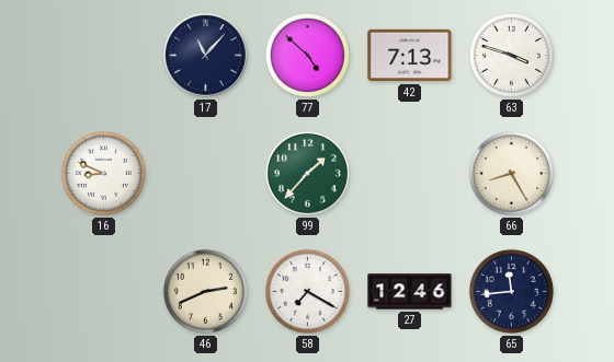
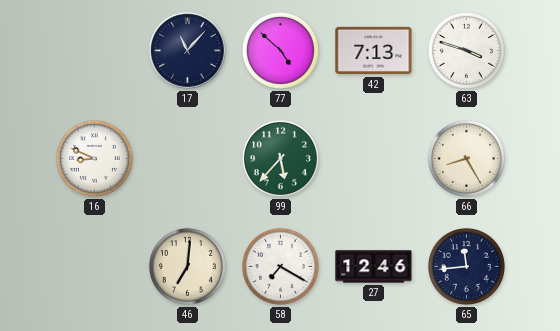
99: 1:37 -> 5:37
46: 2:41 -> 7:01
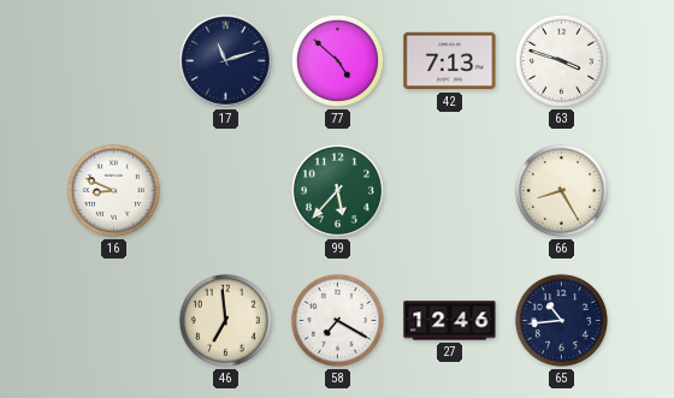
17: 11:07 -> 11:12
46: 7:01 -> 6:59
65: 11:44 -> 10:44
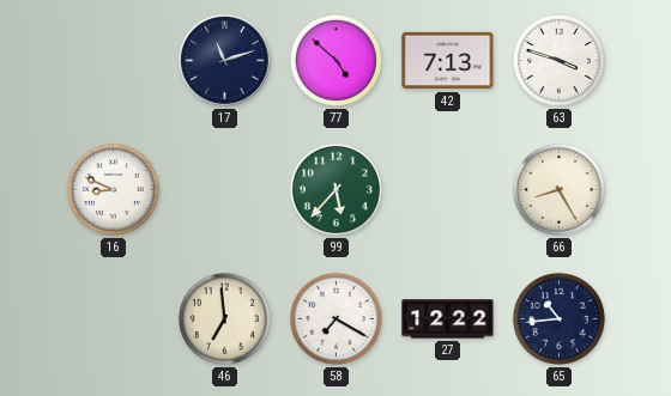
27: 12:46 -> 12:22
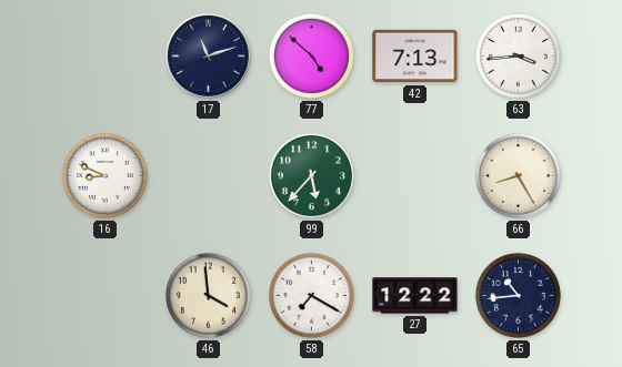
63: 3:48 -> 3:44
46: 6:59 -> 3:59
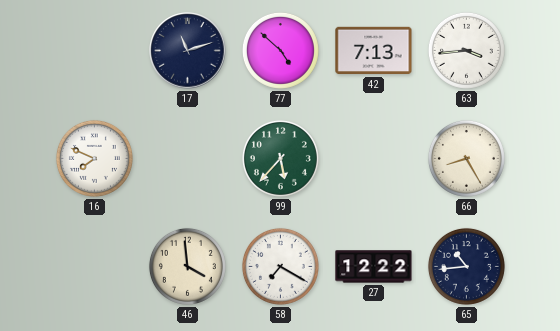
16: 8:49 -> 7:49
